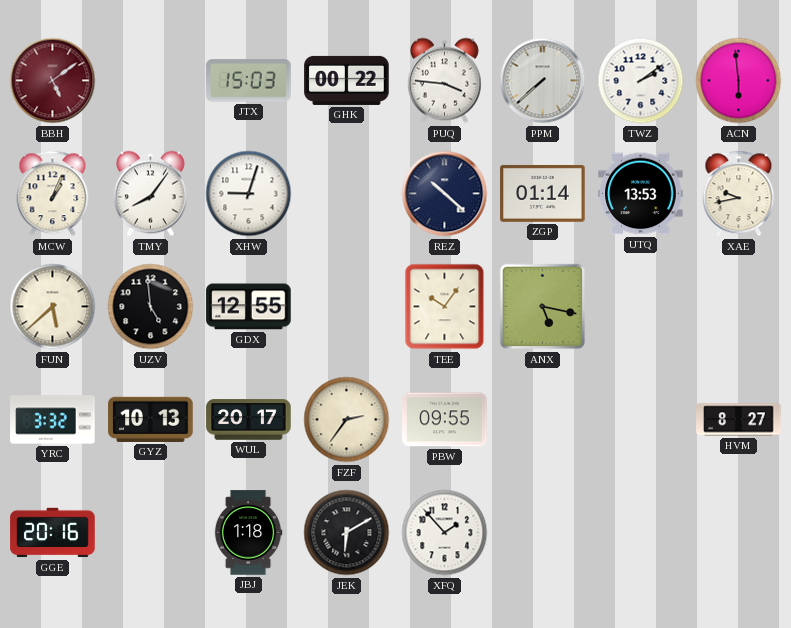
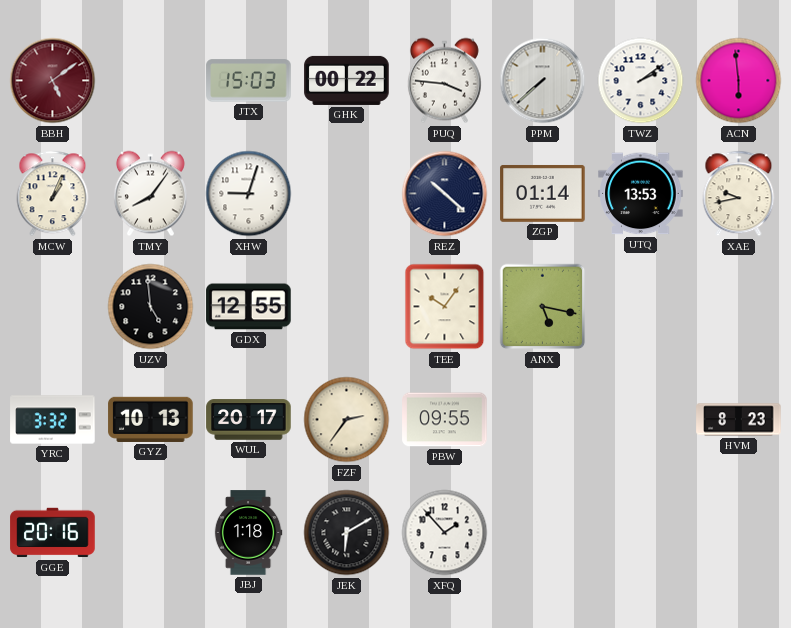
FUN: 5:38 -> none
HVM: 8:27 -> 8:23
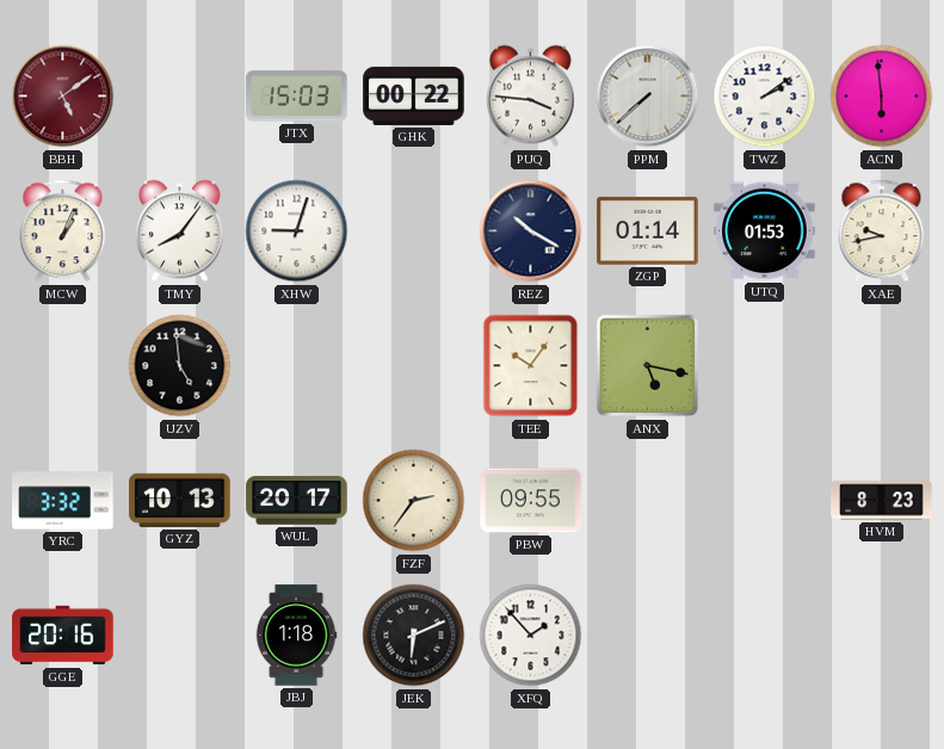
REZ: 10:22 -> 10:20
UTQ: 13:53 -> 01:53
GDX: 12:55 -> none
JEK: 6:10 -> 6:11
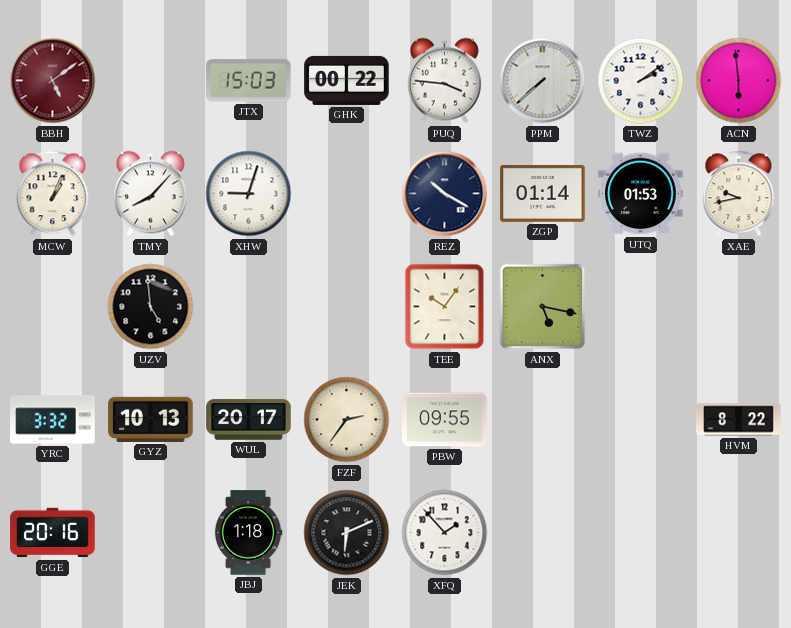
TMY: 8:06 -> 8:07
HVM: 8:23 -> 8:22
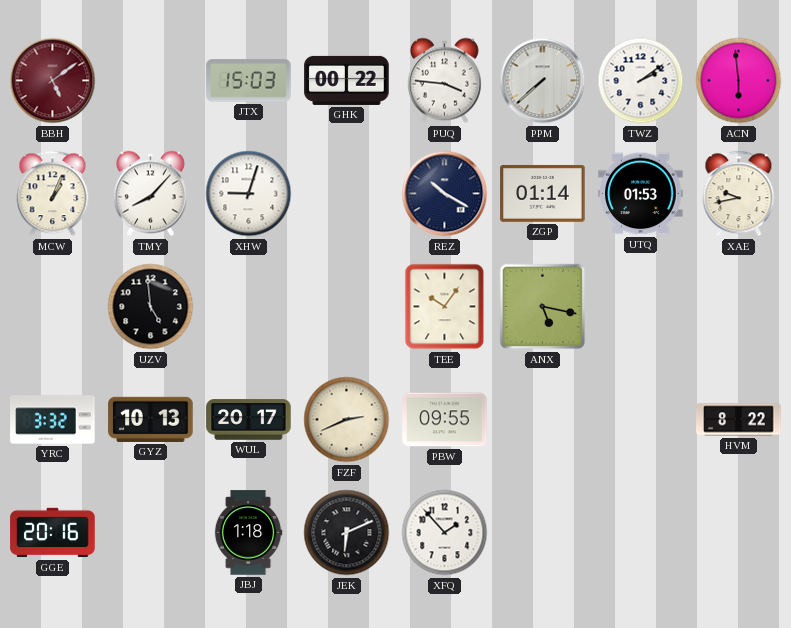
FZF: 2:36 -> 2:41
